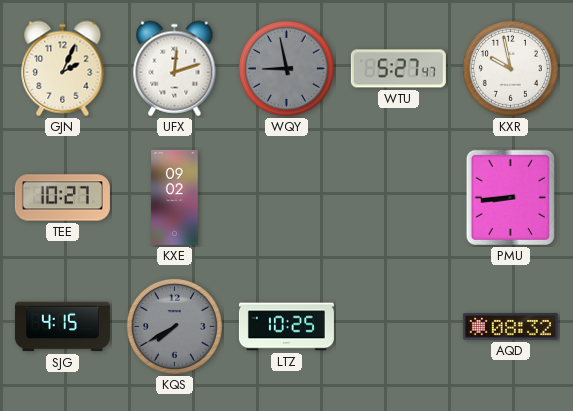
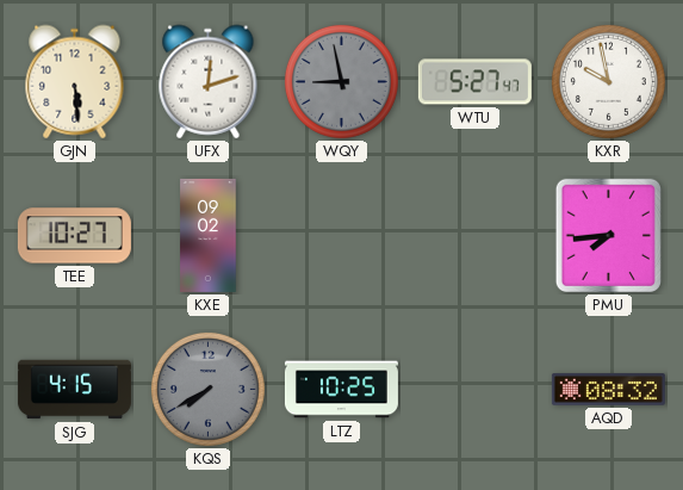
GJN: 2:04 -> 5:29
PMU: 8:44 -> 7:44
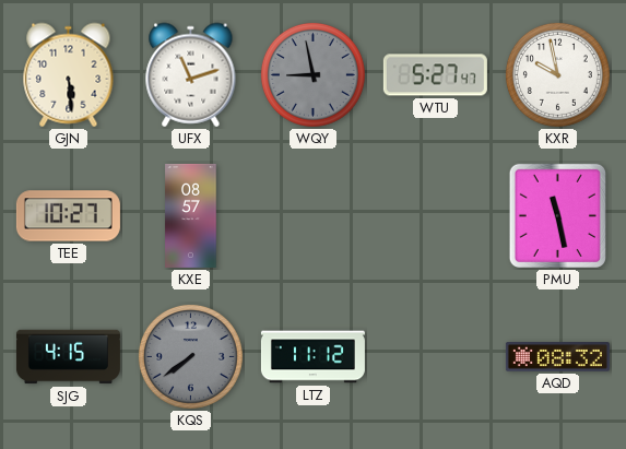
UFX: 12:12 -> 11:12
KXE: 09:02 -> 08:57
PMU: 7:44 -> 11:28
KQS: 7:40 -> 7:39
LTZ: 10:25 -> 11:12
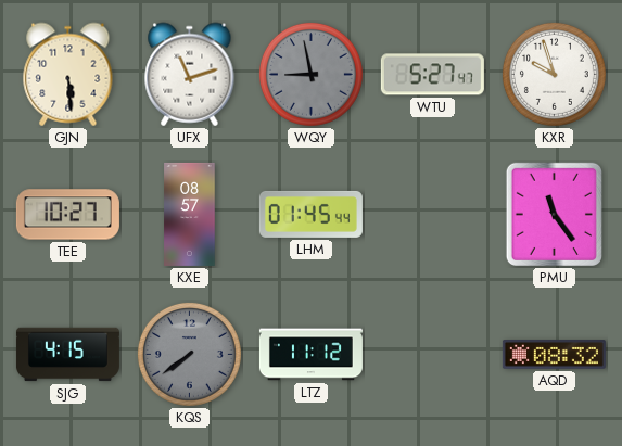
KXR: 9:58 -> 9:57
LHM: none -> 01:45
PMU: 11:28 -> 11:24
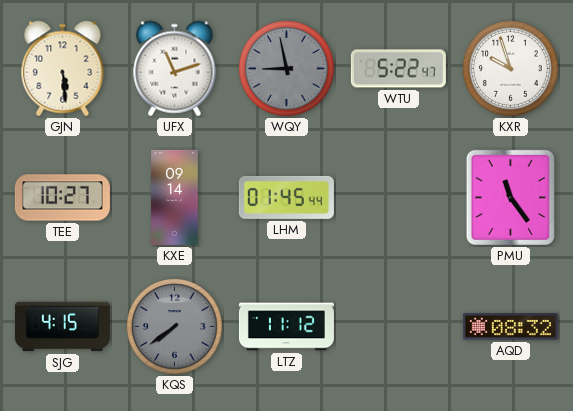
WTU: 5:27 -> 5:22
KXE: 08:57 -> 09:14
